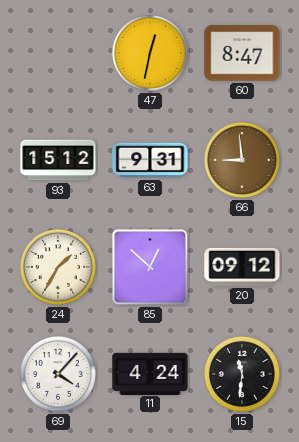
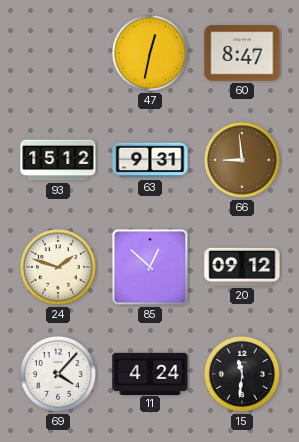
24: 1:35 -> 1:48
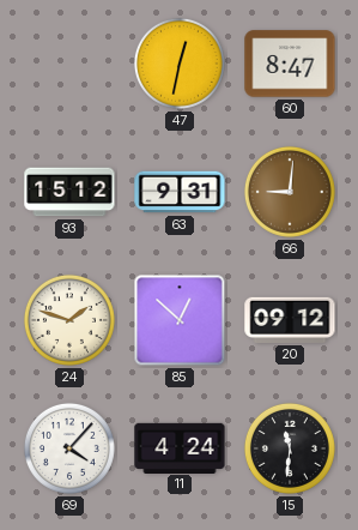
66: 8:59 -> 9:01
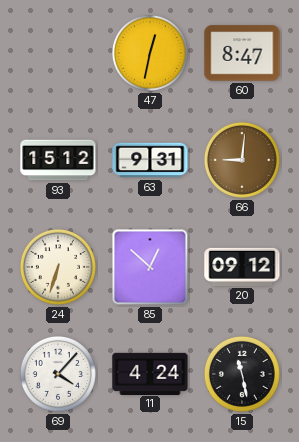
24: 1:48 -> 6:33
15: 11:31 -> 11:28
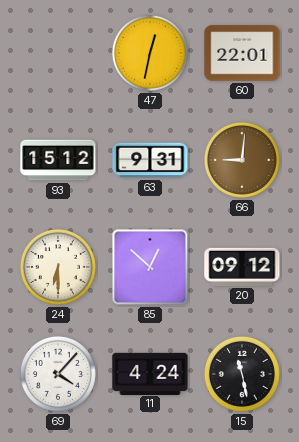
60: 8:47 -> 22:01
24: 6:33 -> 6:30
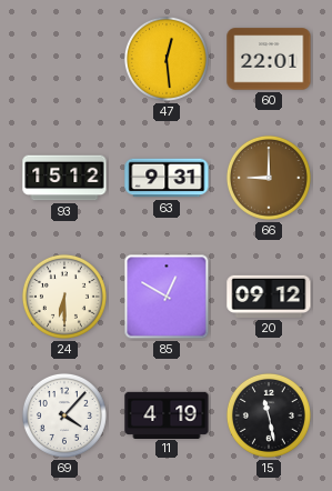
47: 12:32 -> 12:29
66: 9:01 -> 9:00
85: 12:52 -> 12:50
11: 4:24 -> 4:19
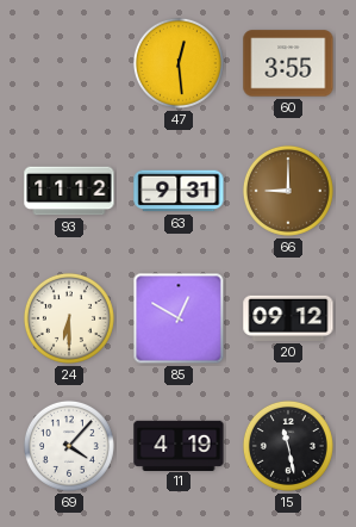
60: 22:01 -> 3:55
93: 15:12 -> 11:12
